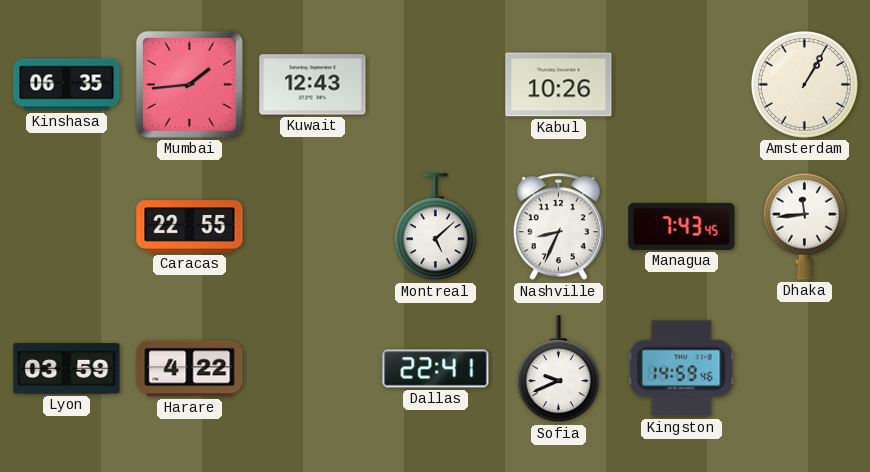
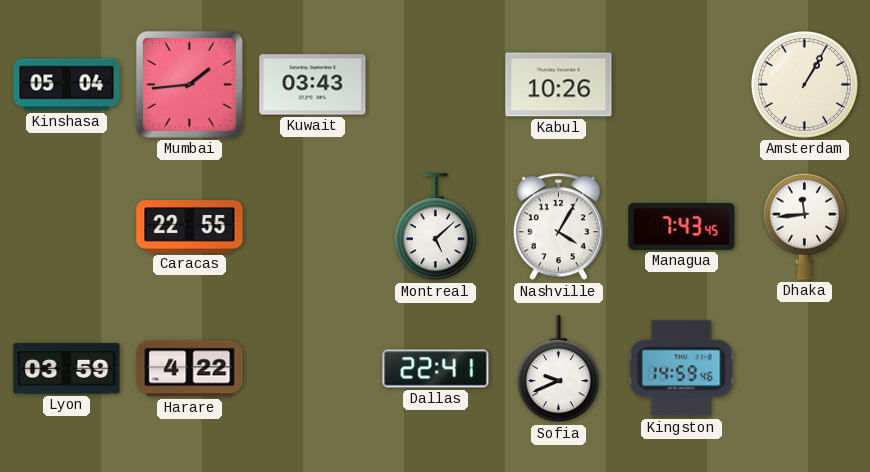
Kinshasa: 06:35 -> 05:04
Kuwait: 12:43 -> 03:43
Nashville: 8:34 -> 4:05
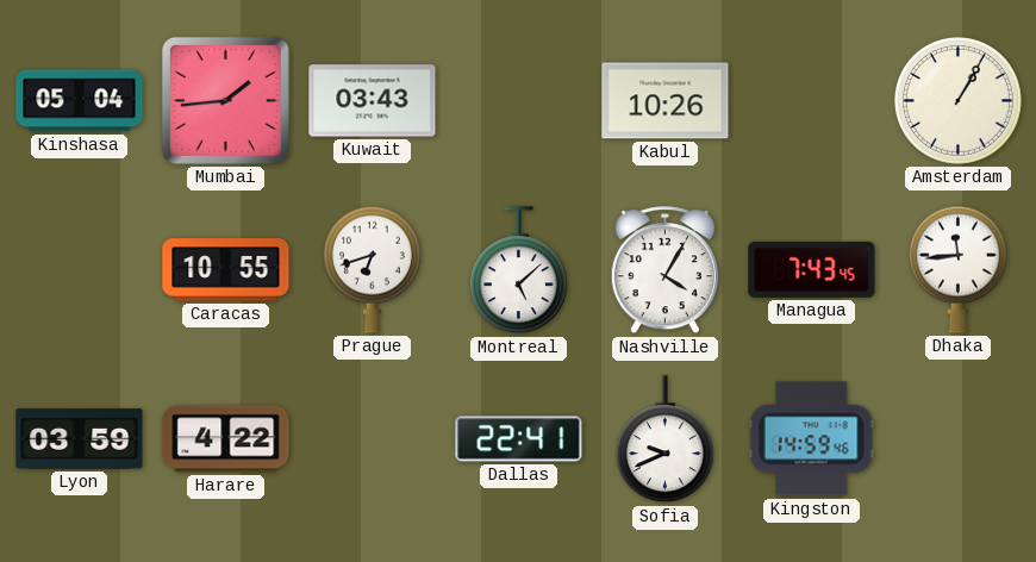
Caracas: 22:55 -> 10:55
Prague: none -> 6:42
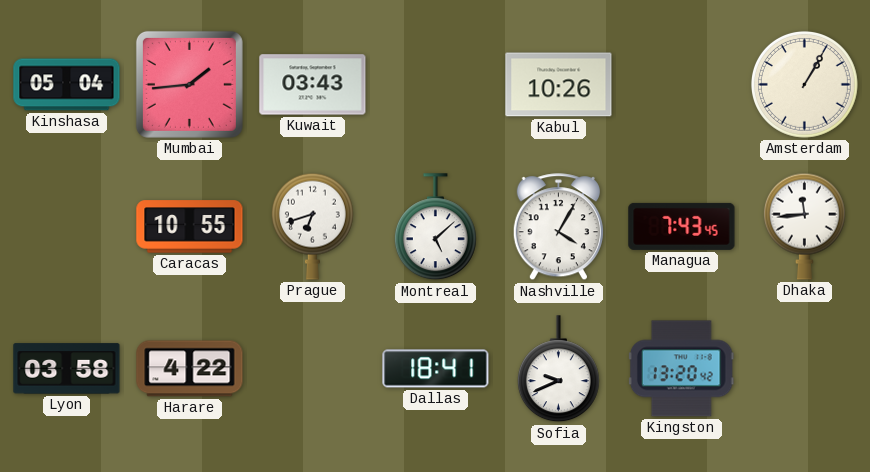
Lyon: 03:59 -> 03:58
Dallas: 22:41 -> 18:41
Kingston: 14:59 -> 13:20
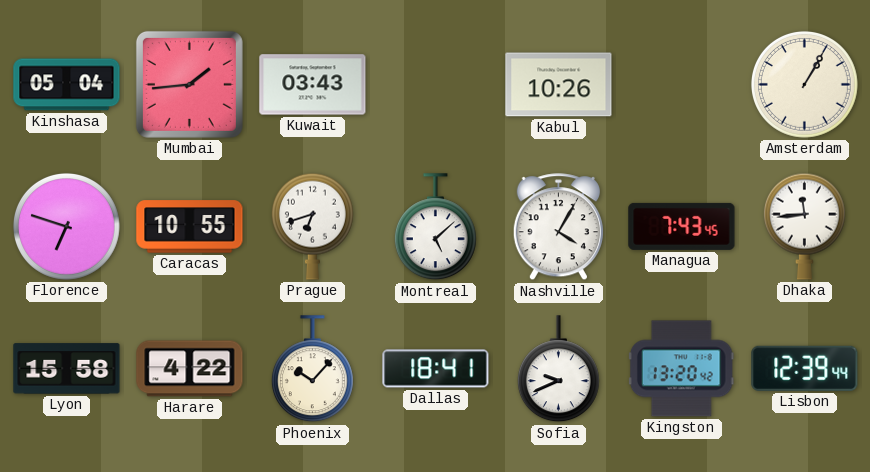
Florence: none -> 6:48
Lyon: 03:58 -> 15:58
Phoenix: none -> 10:07
Lisbon: none -> 12:39
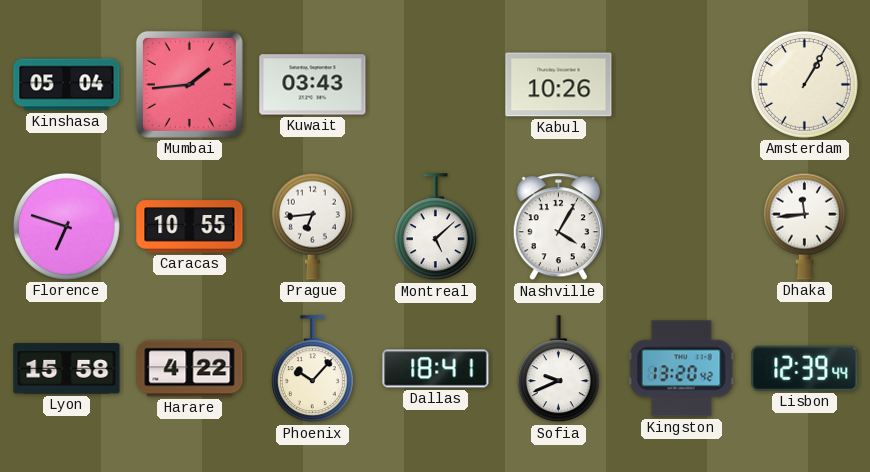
Prague: 6:42 -> 6:44
Managua: 7:43 -> none
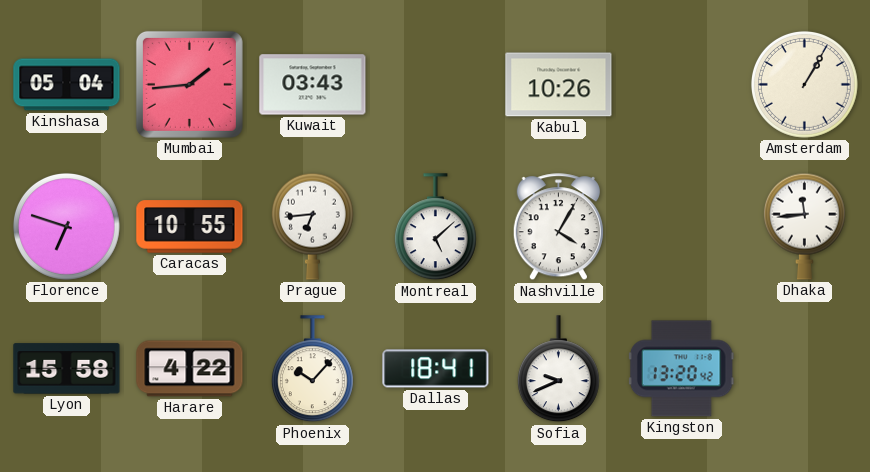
Lisbon: 12:39 -> none
